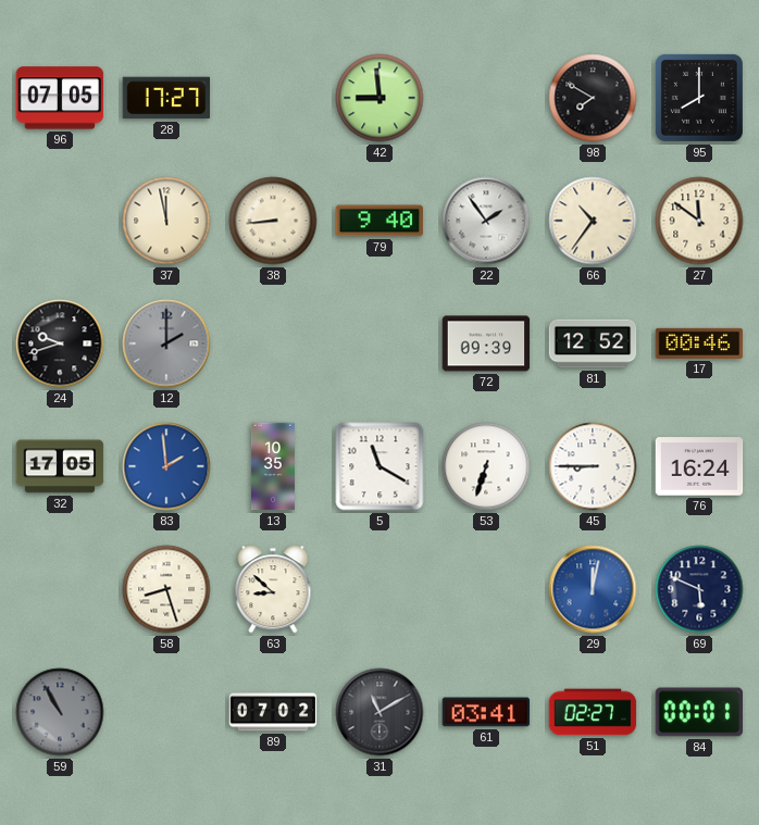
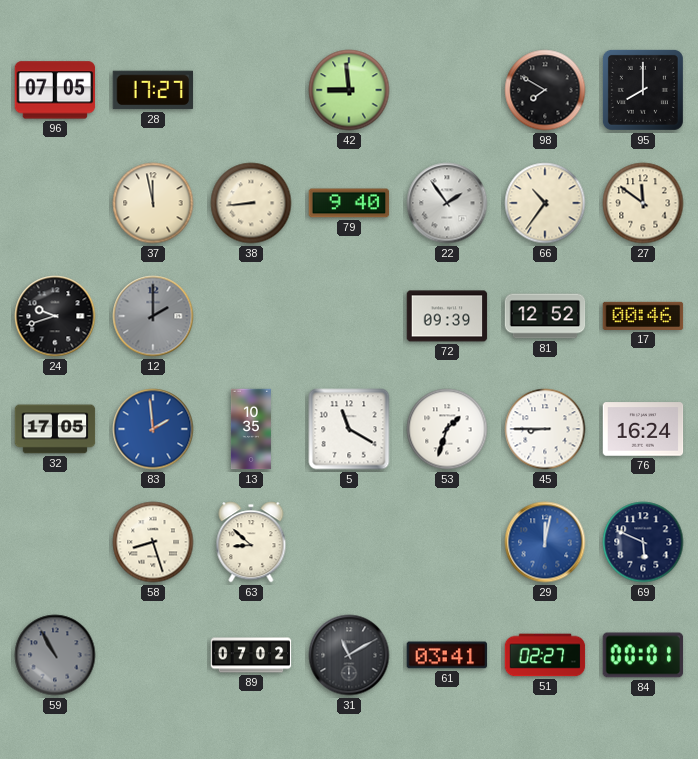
53: 6:33 -> 1:33
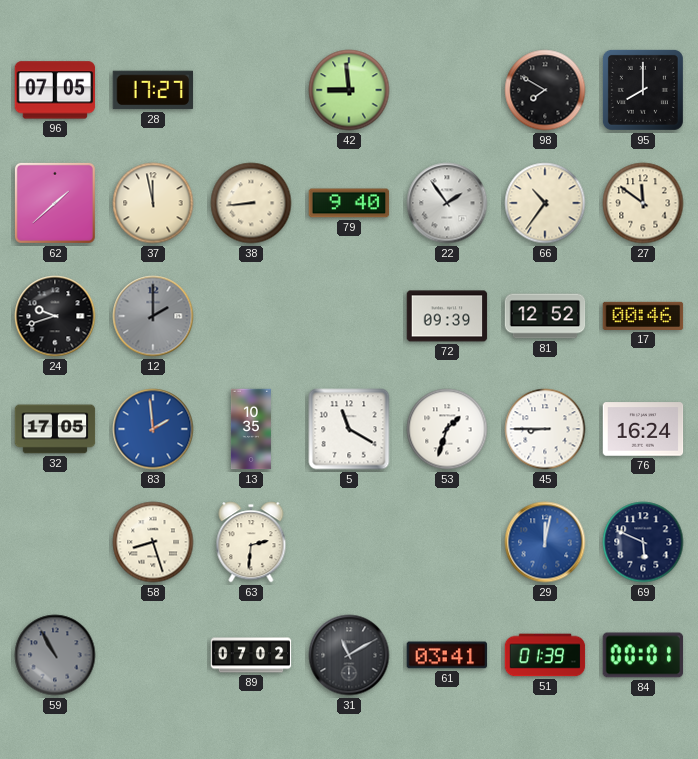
62: none -> 1:38
63: 8:52 -> 2:31
51: 02:27 -> 01:39
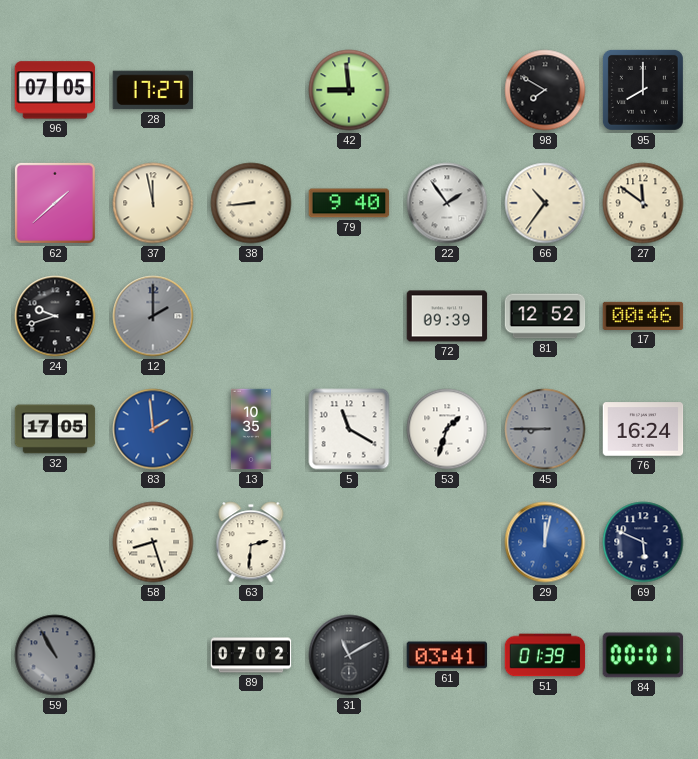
45 dial: white -> grey
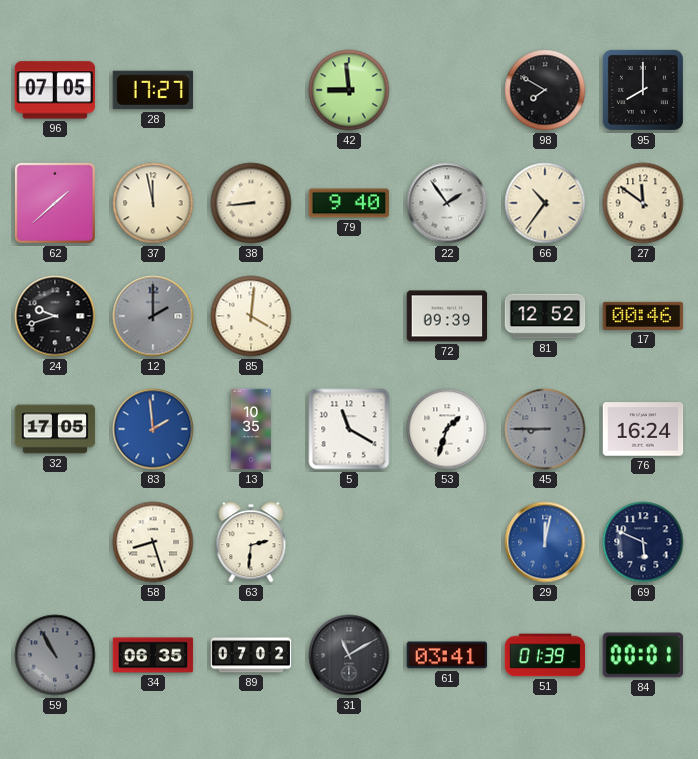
85: none -> 4:01
34: none -> 06:35
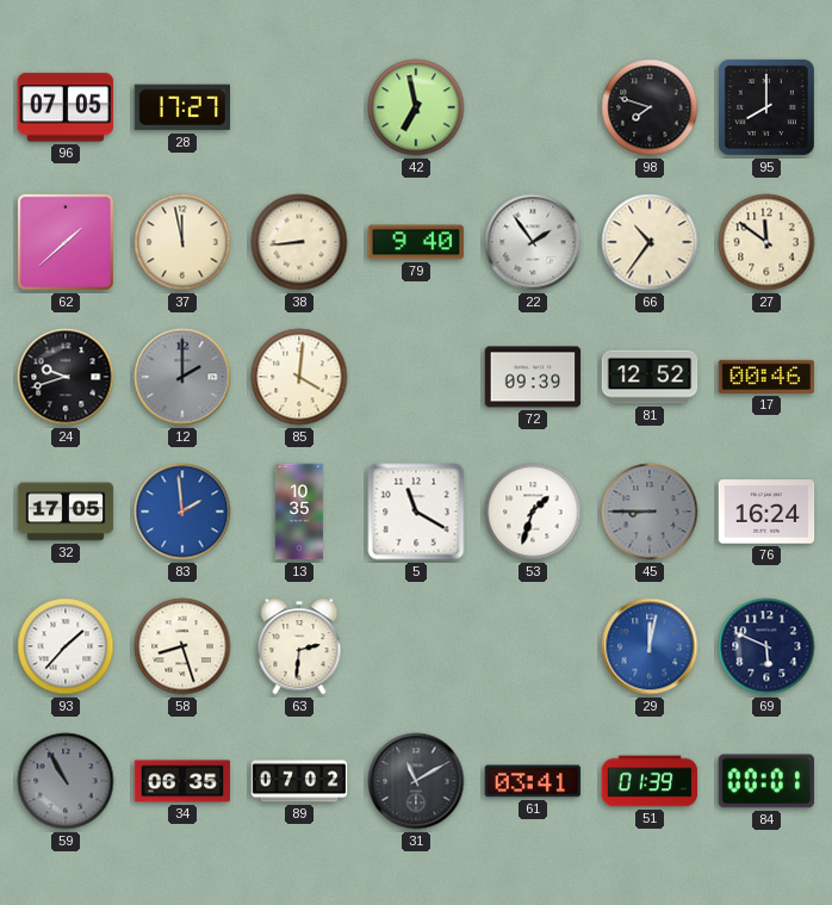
42: 8:59 -> 6:58
98: 7:50 -> 7:48
93: none -> 1:37
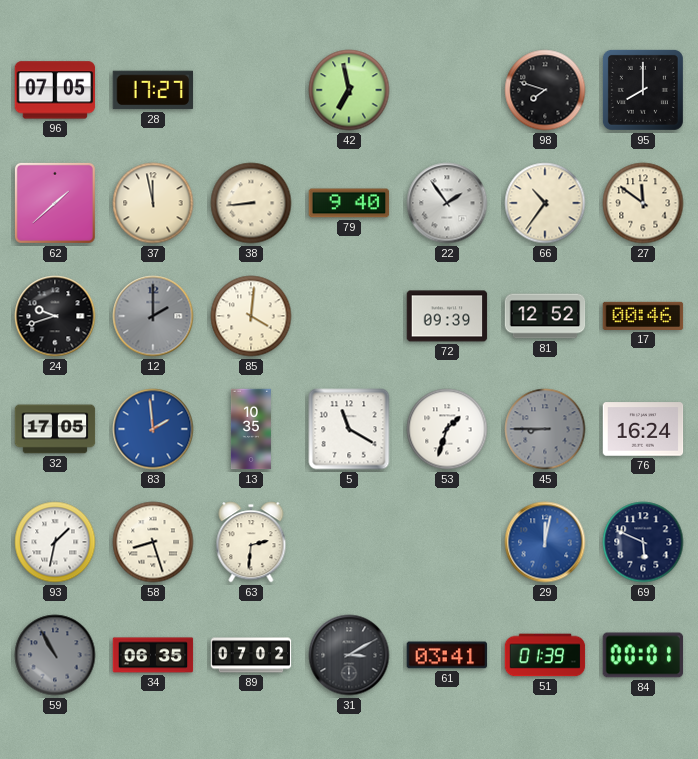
93: 1:37 -> 1:32
31: 11:10 -> 3:10
